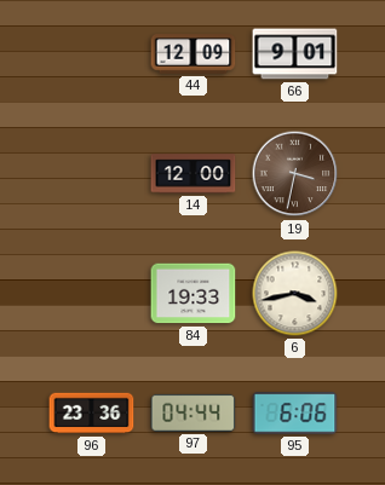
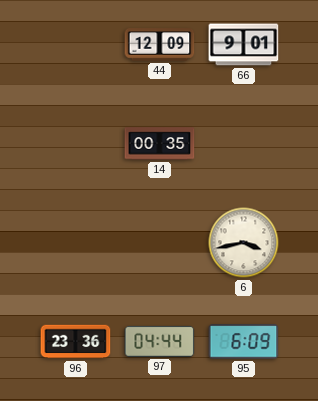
14: 12:00 -> 00:35
19: 3:32 -> none
84: 19:33 -> none
95: 6:06 -> 6:09
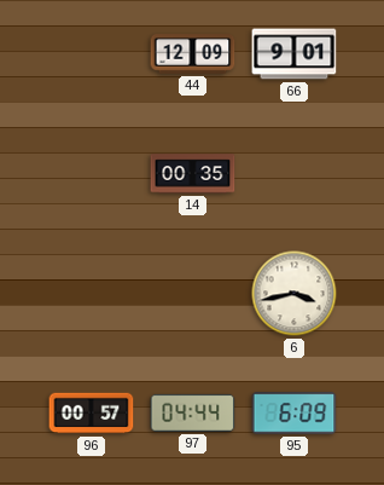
96: 23:36 -> 00:57
